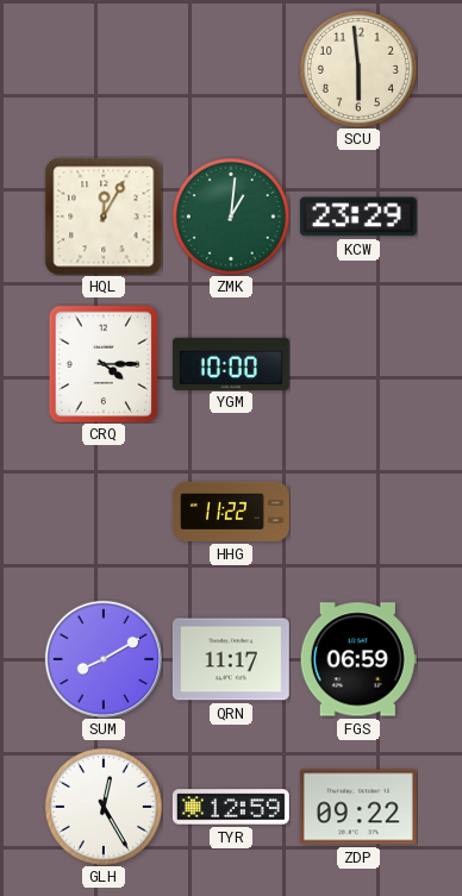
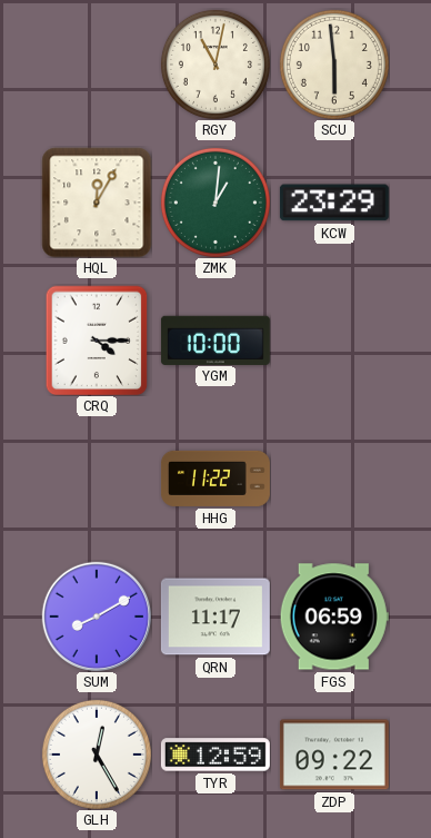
RGY: none -> 11:02
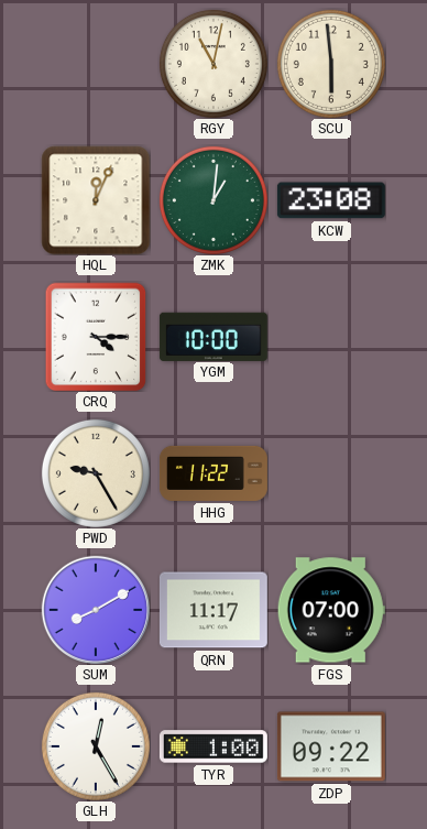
HQL: 12:05 -> 12:04
KCW: 23:29 -> 23:08
PWD: none -> 9:25
FGS: 06:59 -> 07:00
TYR: 12:59 -> 1:00
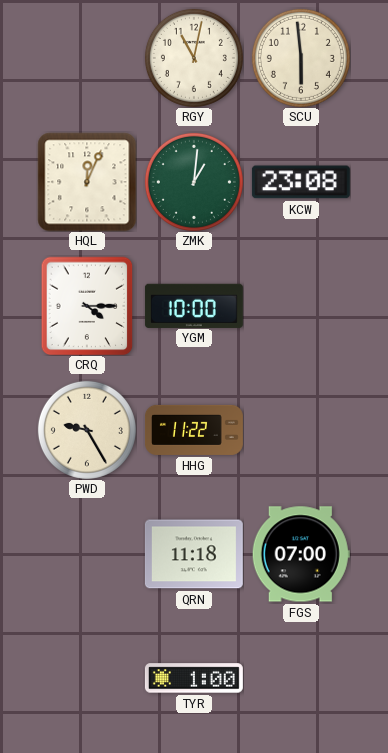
SUM: 8:10 -> none
QRN: 11:17 -> 11:18
GLH: 12:25 -> none
ZDP: 09:22 -> none
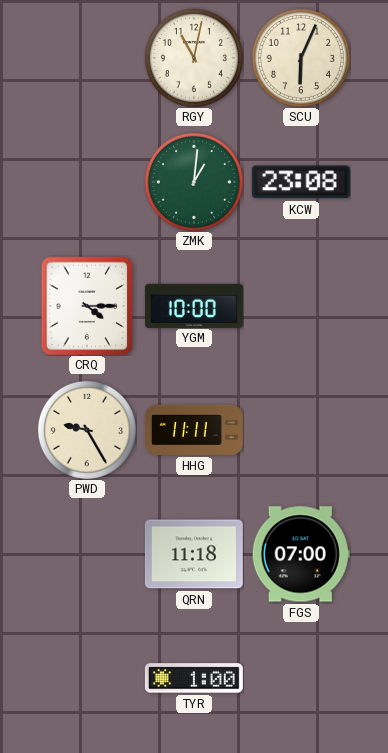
SCU: 5:59 -> 6:04
HQL: 12:04 -> none
HHG: 11:22 -> 11:11
